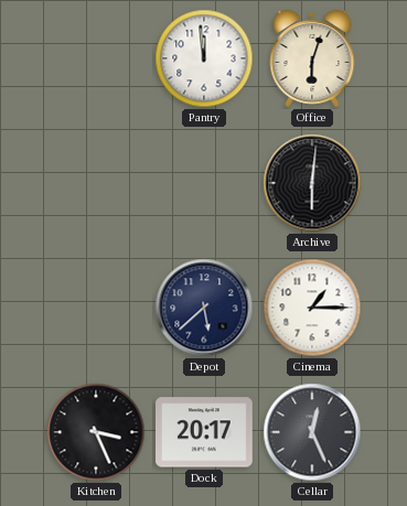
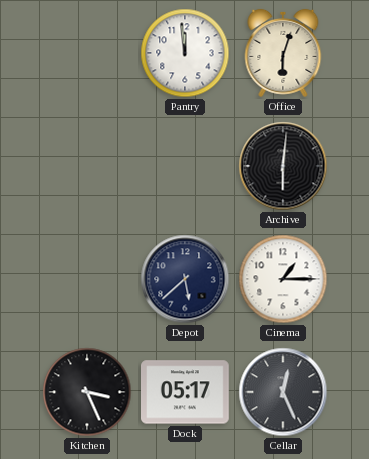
Dock: 20:17 -> 05:17
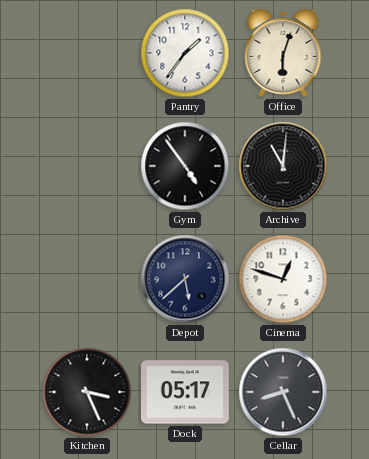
Pantry: 11:59 -> 1:36
Gym: none -> 4:54
Archive: 6:01 -> 11:01
Cinema: 1:15 -> 12:48
Cellar: 12:26 -> 8:26
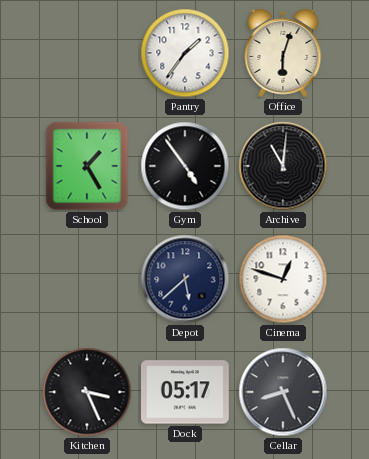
School: none -> 1:25
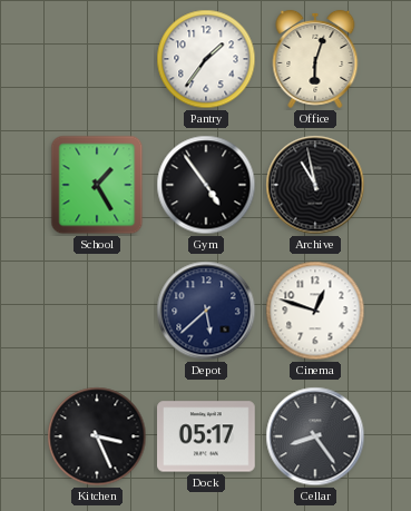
Archive: 11:01 -> 10:58
Cellar: 8:26 -> 8:24
